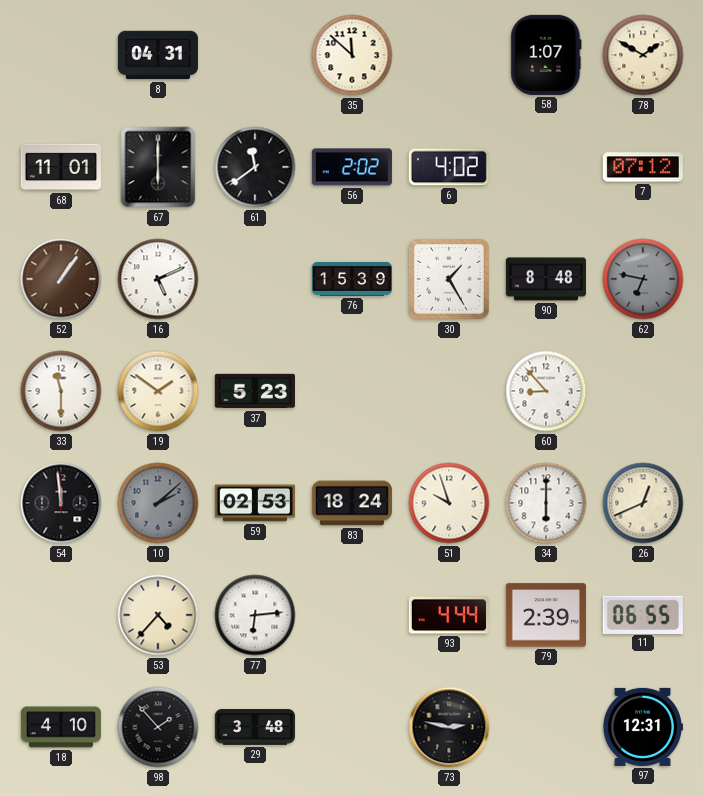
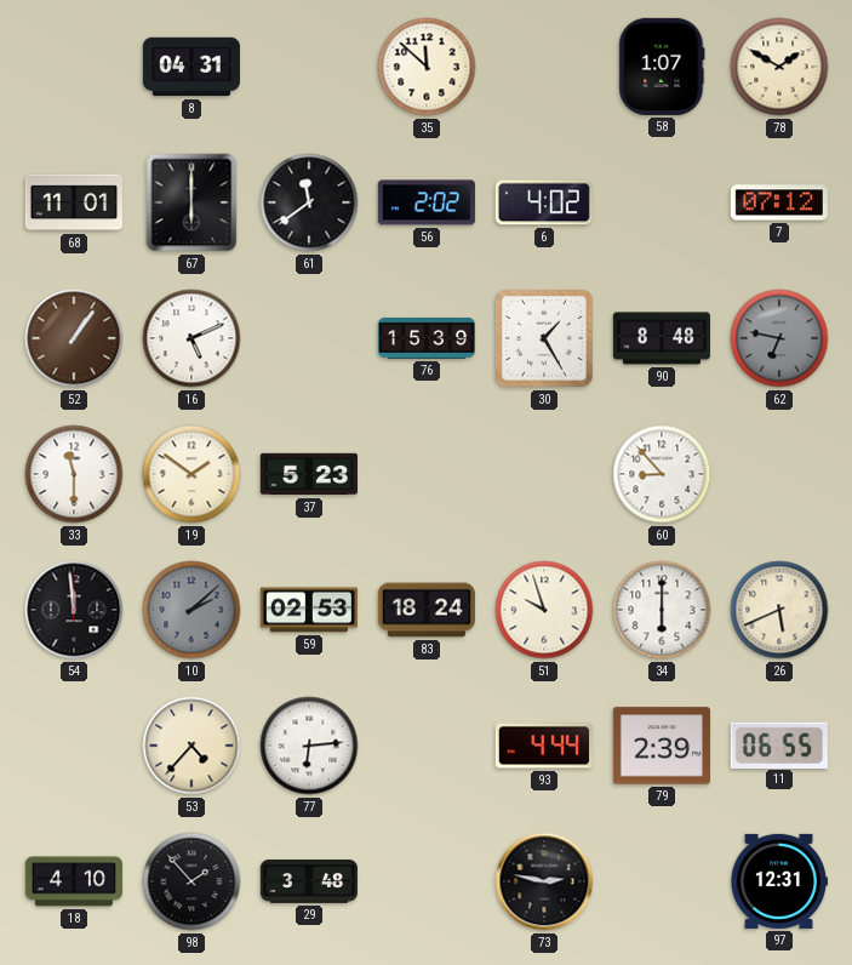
26: 12:41 -> 5:41
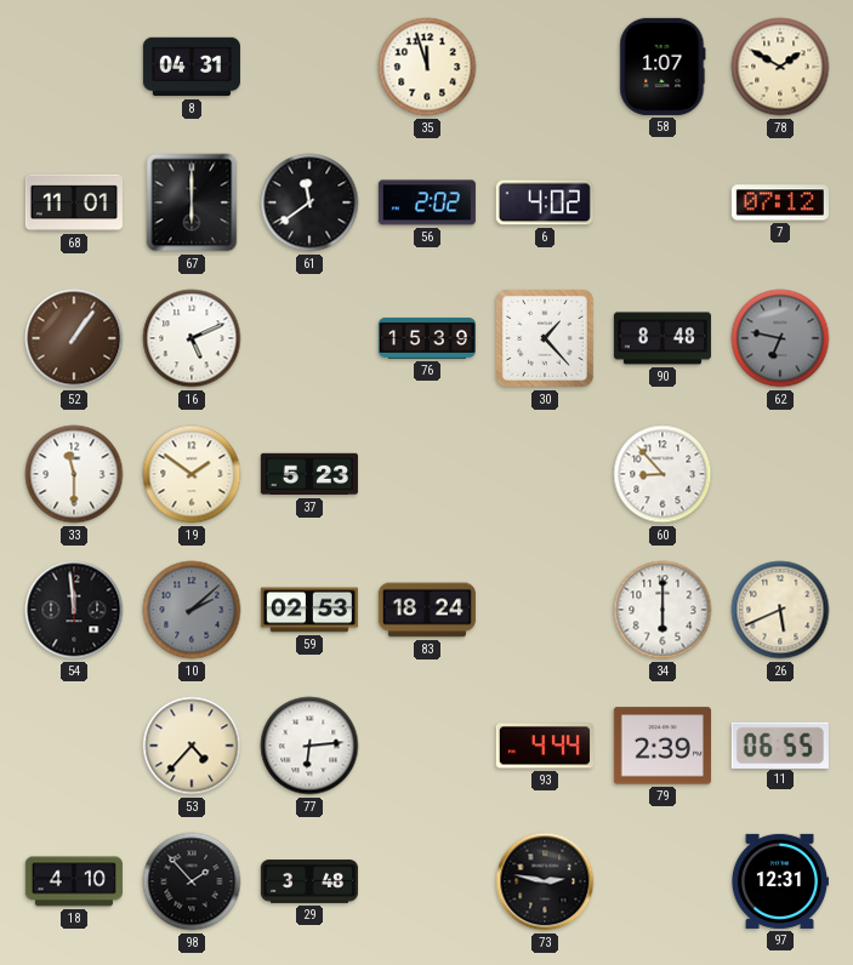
35: 11:52 -> 11:57
30: 1:25 -> 1:23
51: 9:57 -> none
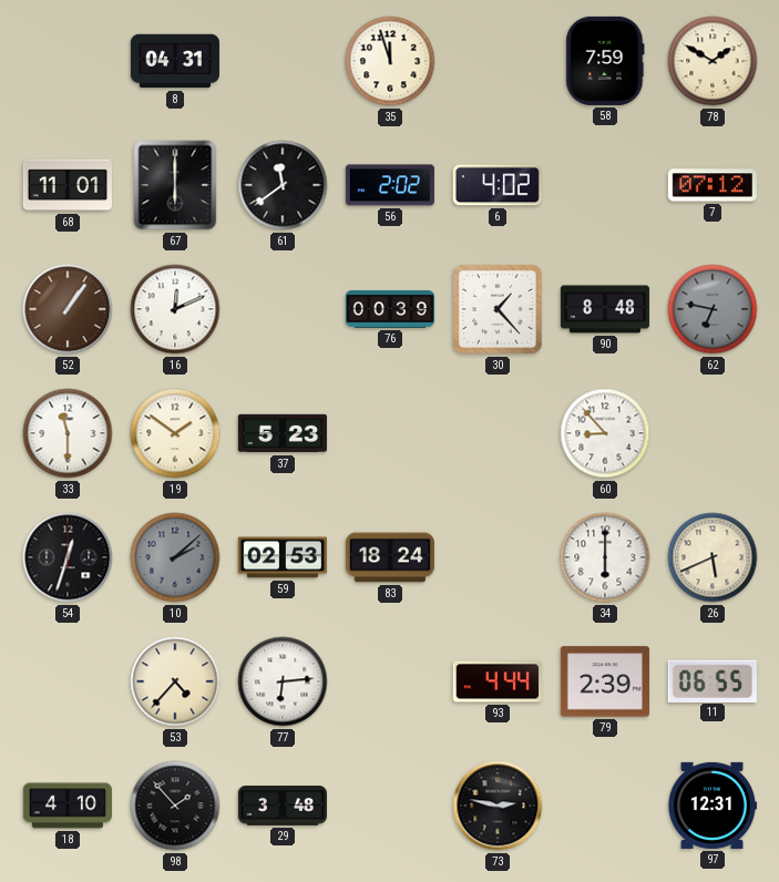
58: 1:07 -> 7:59
16: 5:11 -> 12:11
76: 15:39 -> 00:39
54: 11:59 -> 12:33
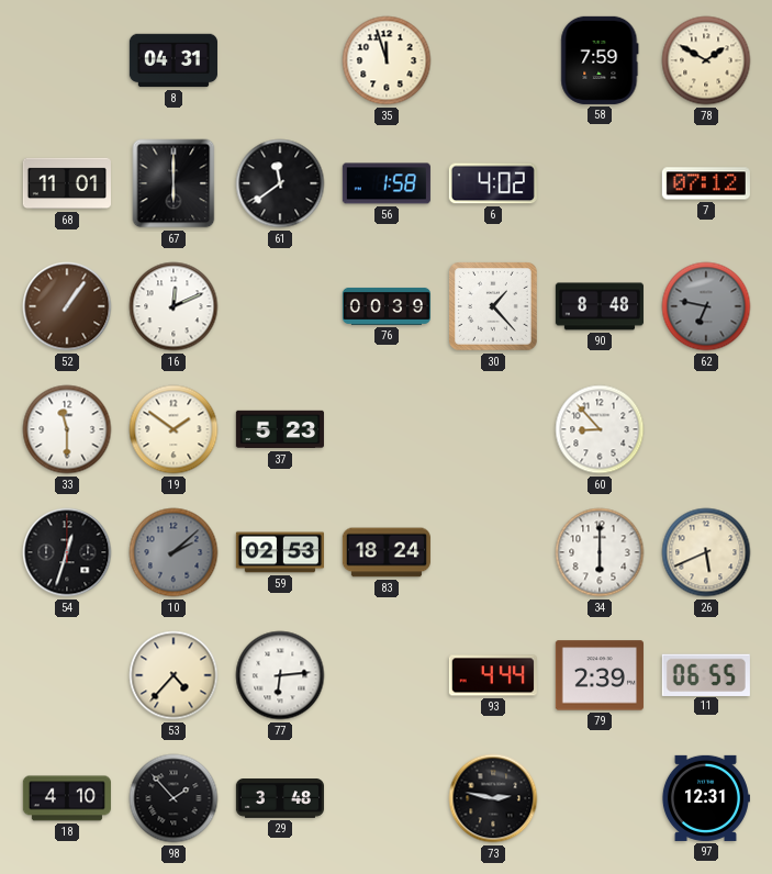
56: 2:02 -> 1:58
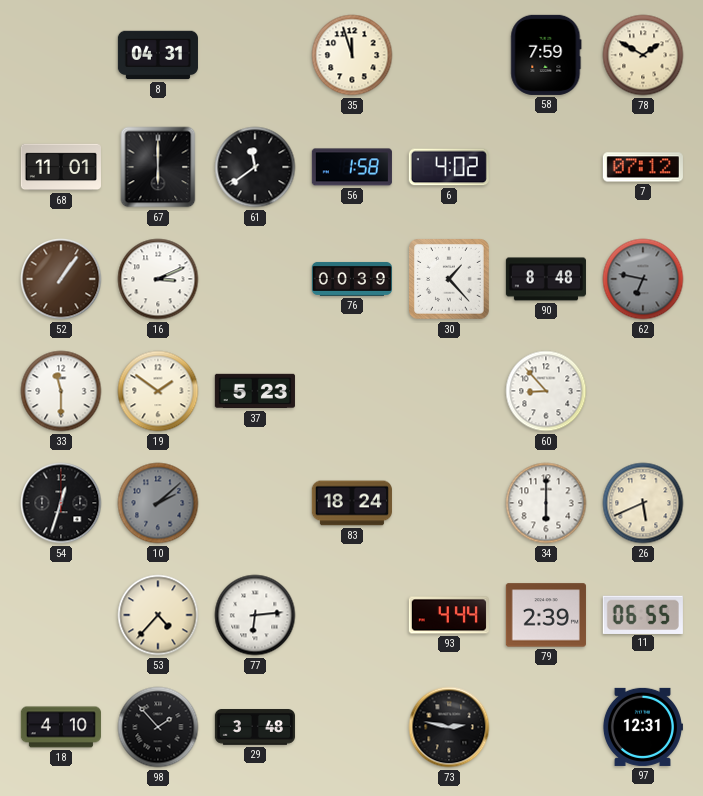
16: 12:11 -> 3:11
59: 02:53 -> none
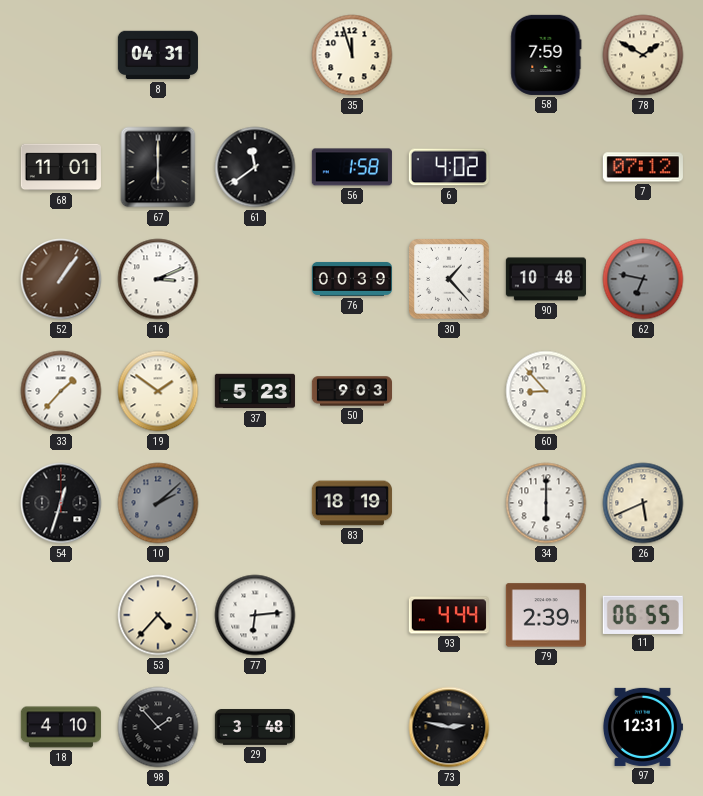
90: 8:48 -> 10:48
33: 11:30 -> 1:37
50: none -> 9:03
83: 18:24 -> 18:19
